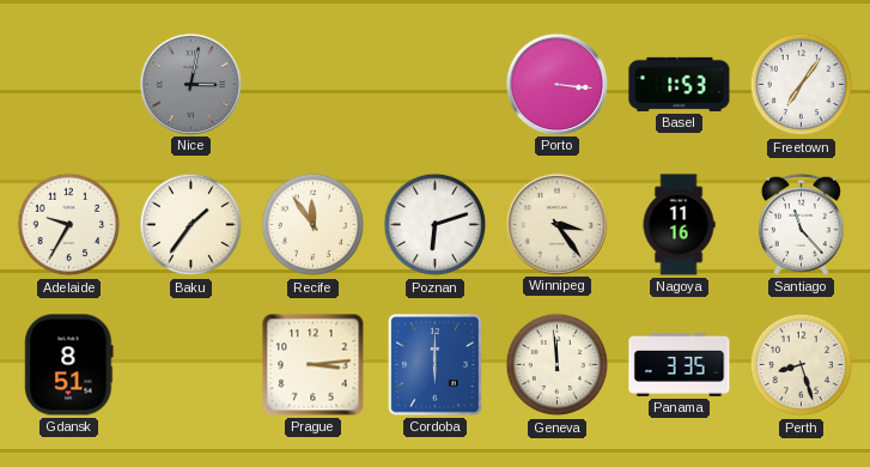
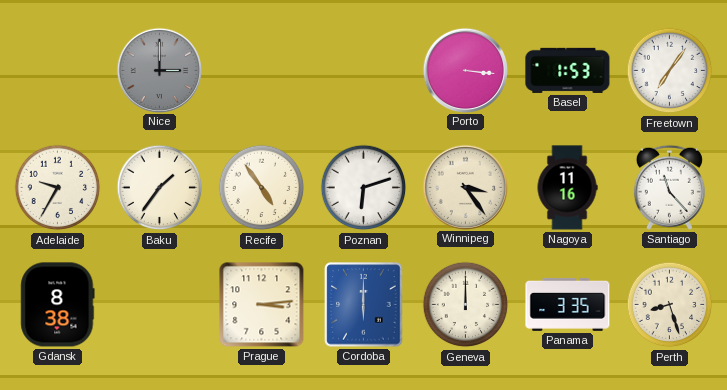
Nice: 3:02 -> 3:00
Recife: 11:54 -> 4:54
Gdansk: 8:51 -> 8:38
Geneva: 11:59 -> 12:00
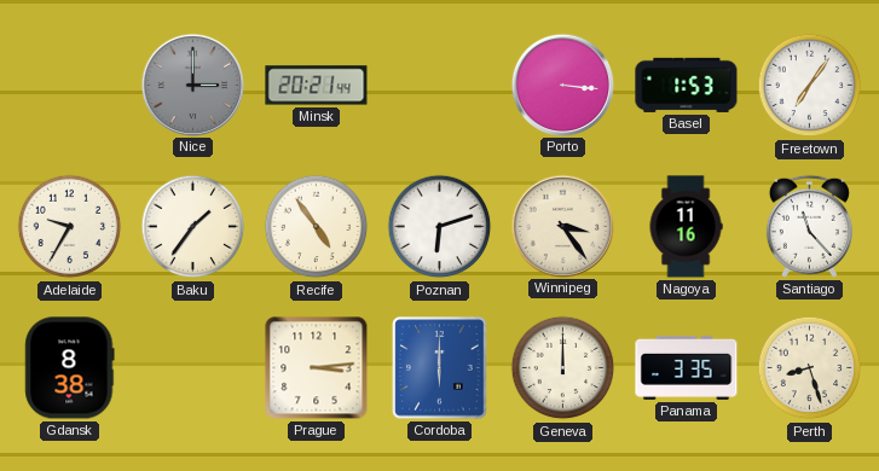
Minsk: none -> 20:21
